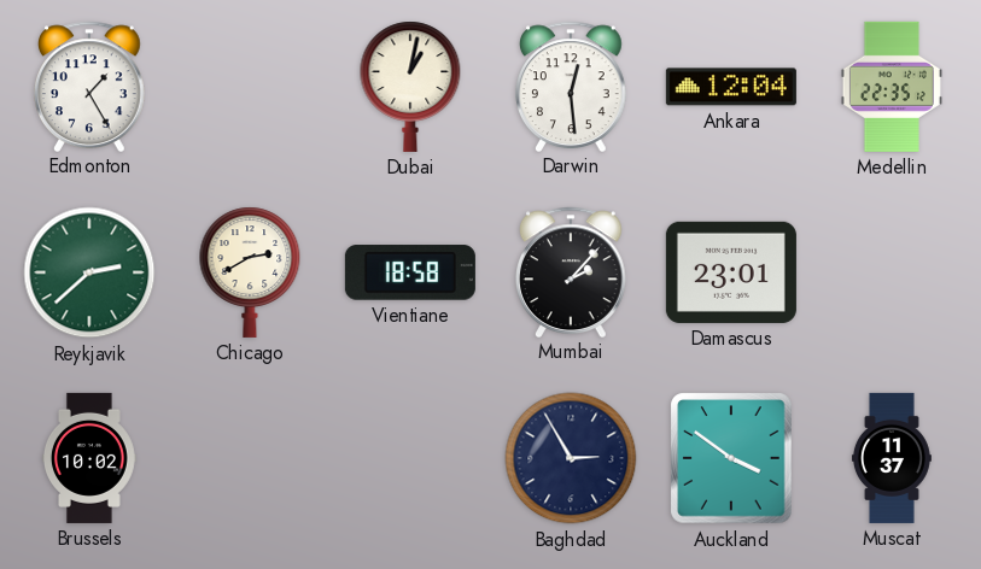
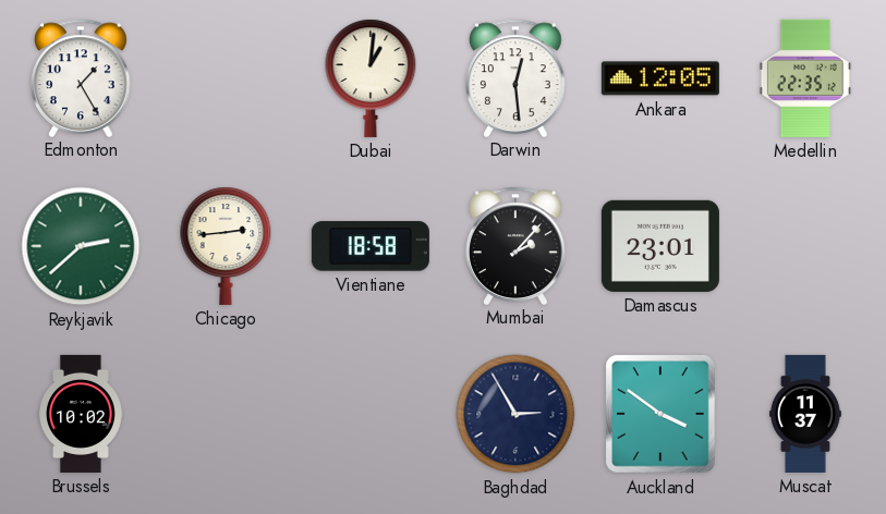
Dubai: 1:02 -> 1:01
Ankara: 12:04 -> 12:05
Chicago: 2:40 -> 2:44
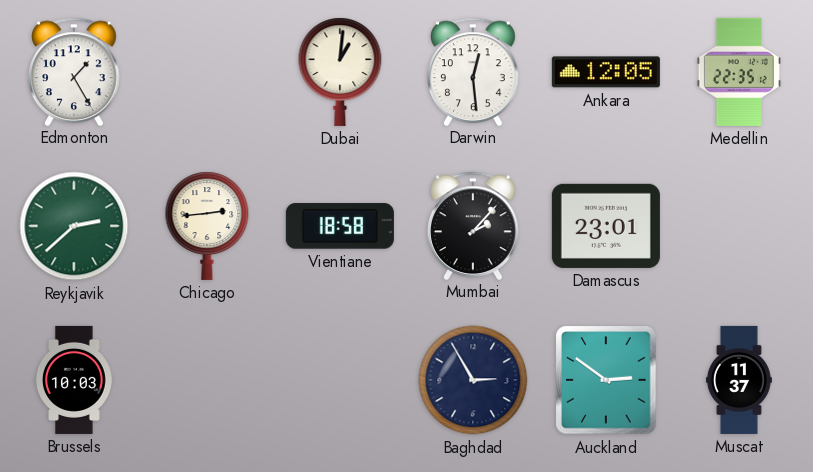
Brussels: 10:02 -> 10:03
Auckland: 3:51 -> 2:51
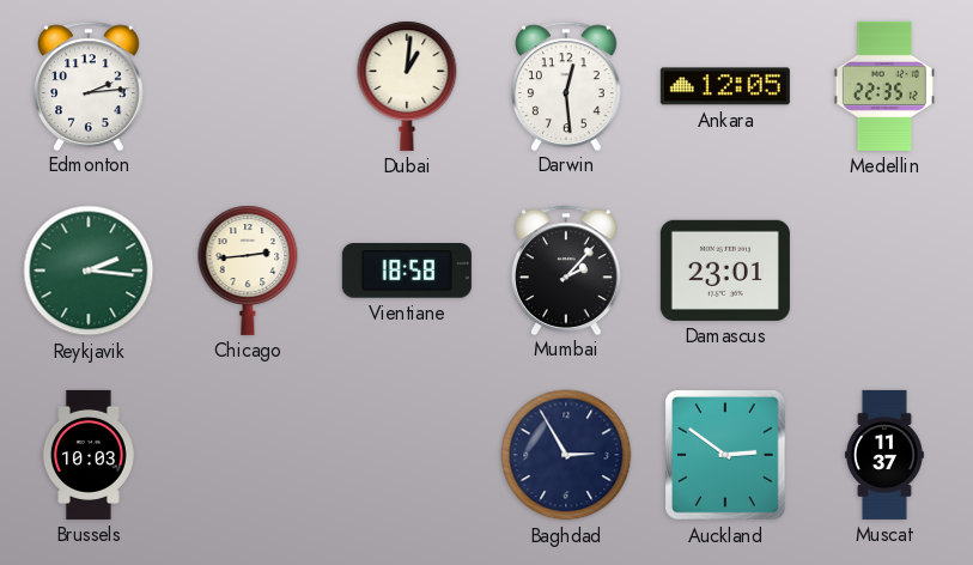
Edmonton: 1:25 -> 2:14
Reykjavik: 2:38 -> 2:16
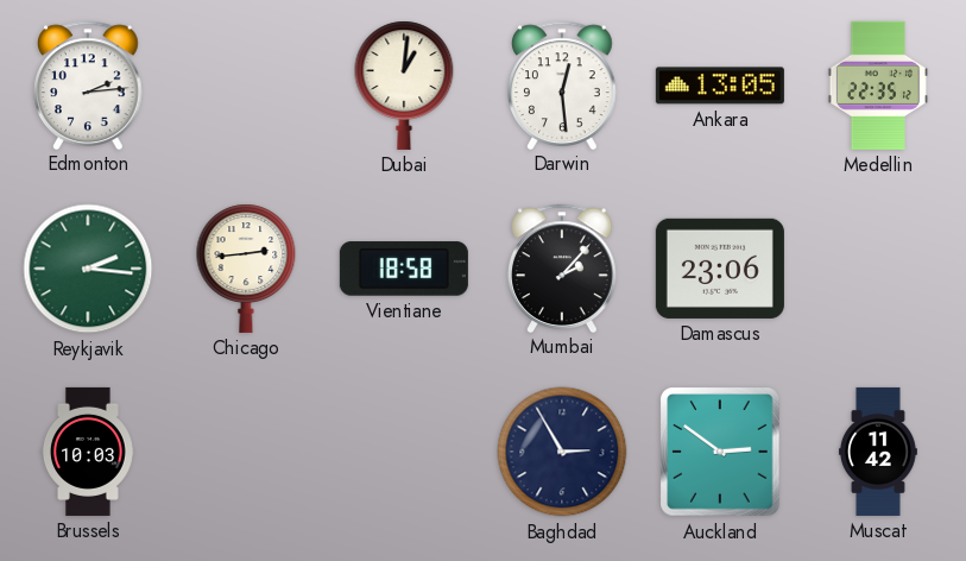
Ankara: 12:05 -> 13:05
Damascus: 23:01 -> 23:06
Muscat: 11:37 -> 11:42
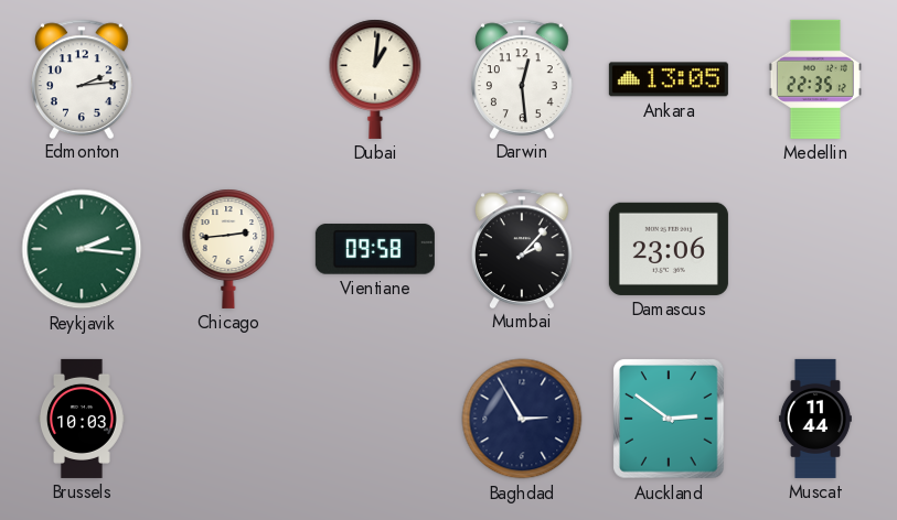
Vientiane: 18:58 -> 09:58
Muscat: 11:42 -> 11:44
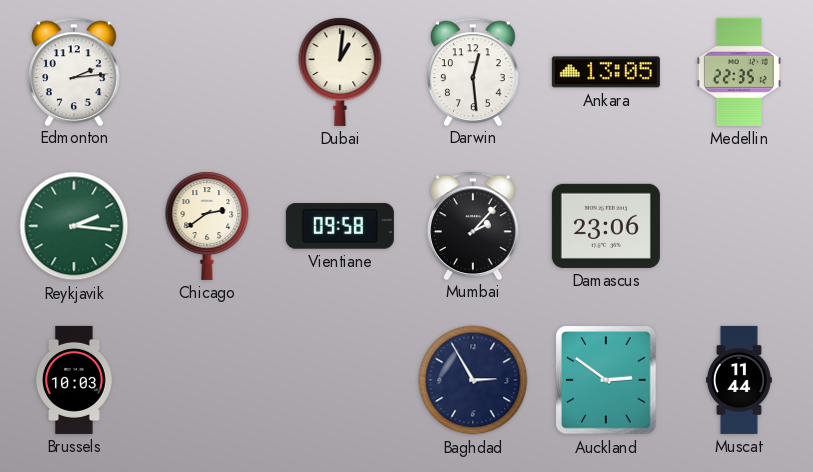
Chicago: 2:44 -> 2:39
